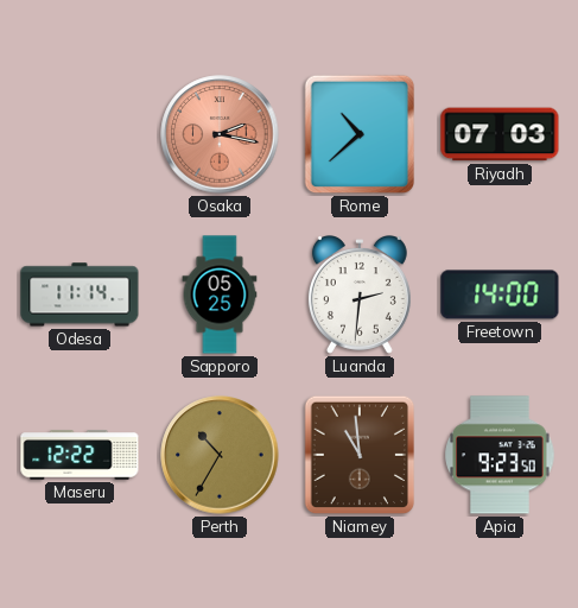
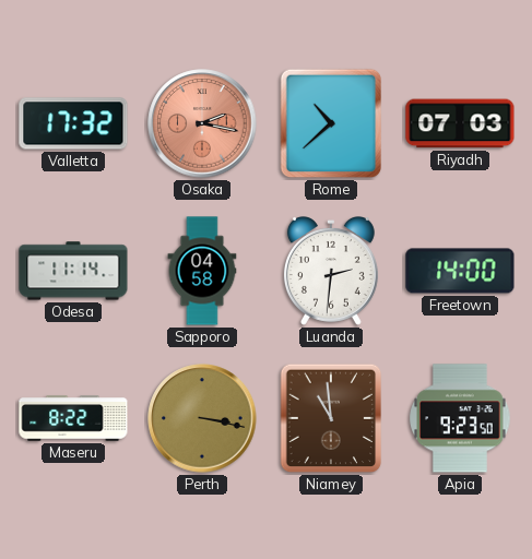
Valletta: none -> 17:32
Sapporo: 05:25 -> 04:58
Maseru: 12:22 -> 8:22
Perth: 10:35 -> 3:17
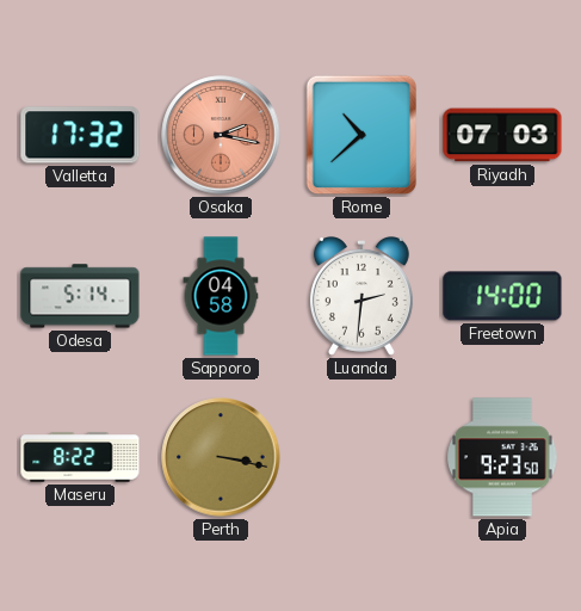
Odesa: 11:14 -> 5:14
Niamey: 10:59 -> none
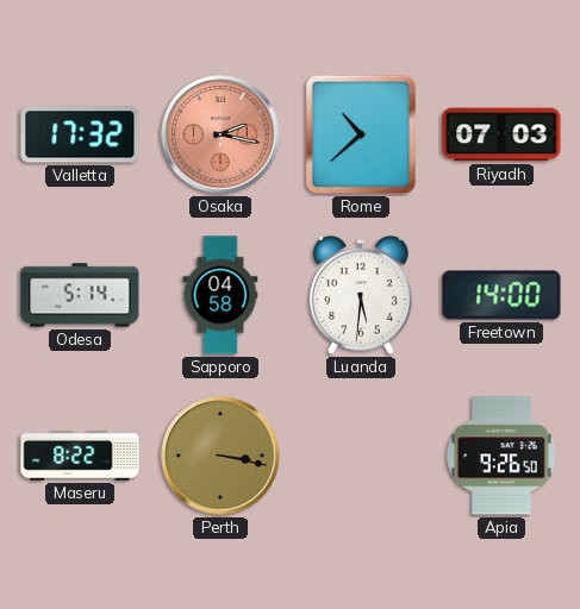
Luanda: 2:31 -> 5:31
Apia: 9:23 -> 9:26
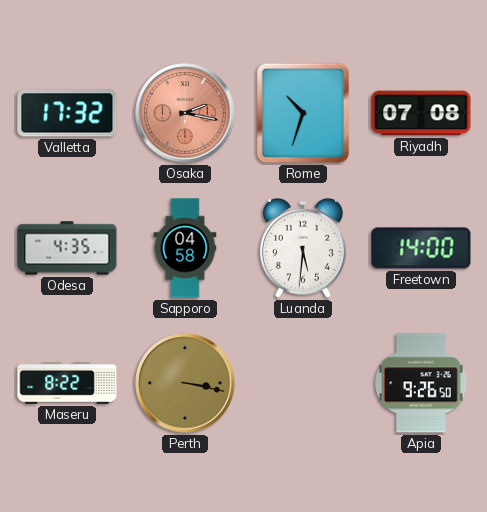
Rome: 10:38 -> 10:33
Riyadh: 07:03 -> 07:08
Odesa: 5:14 -> 4:35
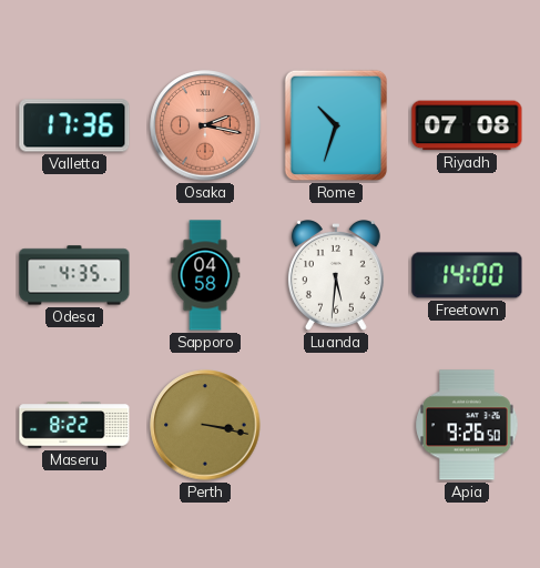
Valletta: 17:32 -> 17:36
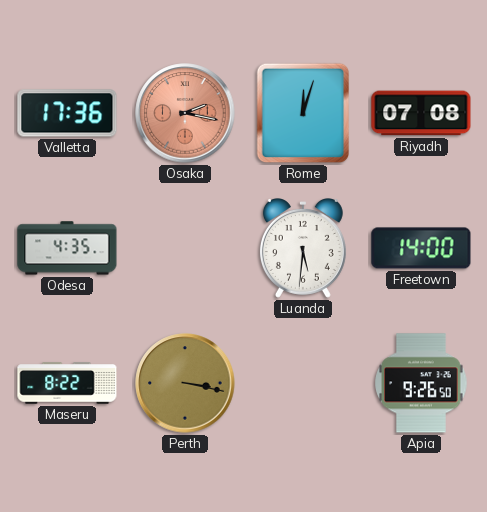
Rome: 10:33 -> 12:03
Sapporo: 04:58 -> none
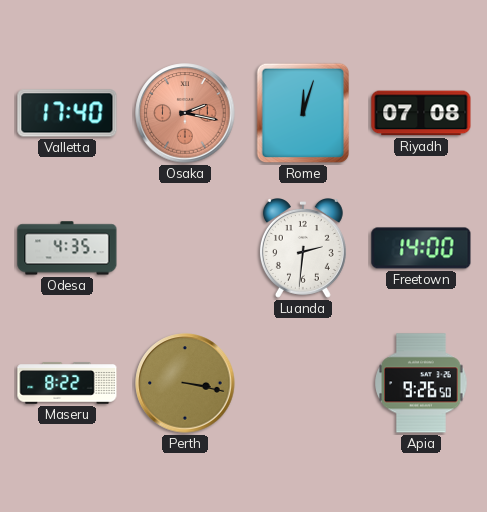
Valletta: 17:36 -> 17:40
Luanda: 5:31 -> 2:31
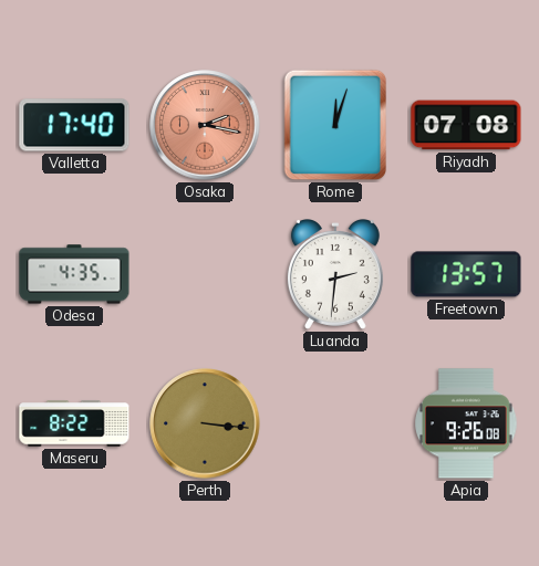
Freetown: 14:00 -> 13:57
Perth: 3:17 -> 3:16
Apia: 9:26:50 -> 9:26:08
